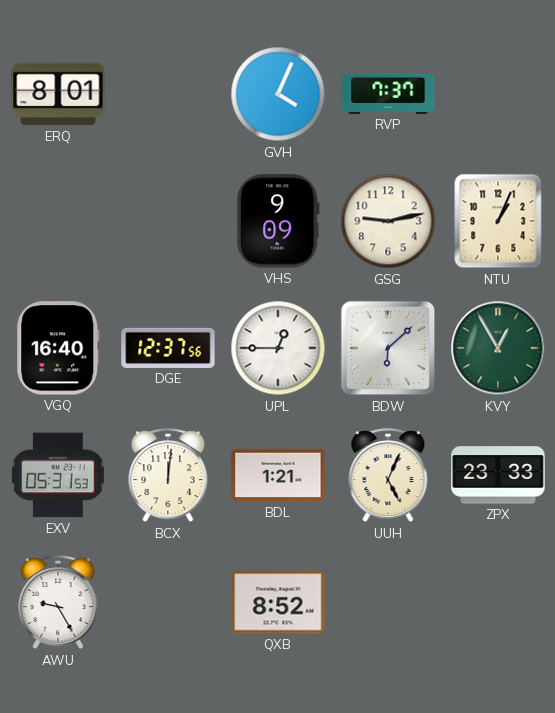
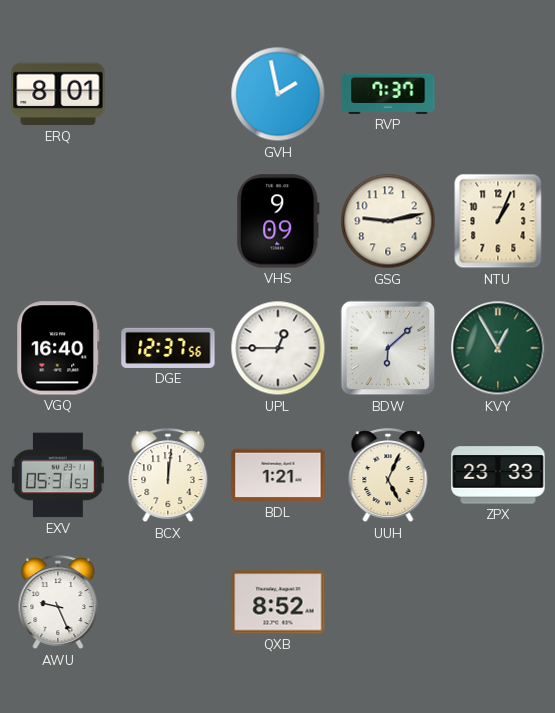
GVH: 4:04 -> 1:58
AWU: 9:25 -> 9:26
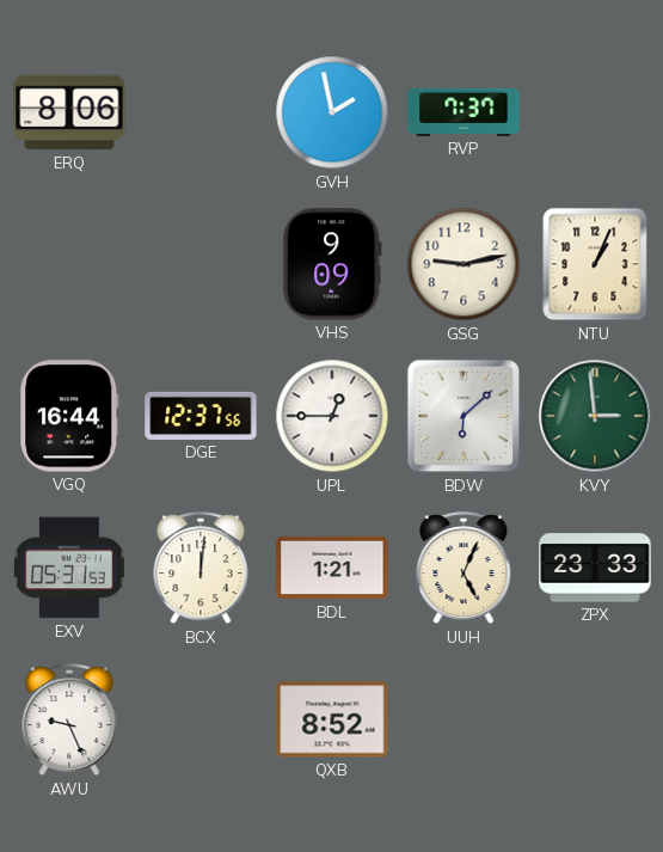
ERQ: 8:01 -> 8:06
VGQ: 16:40 -> 16:44
KVY: 12:55 -> 2:59
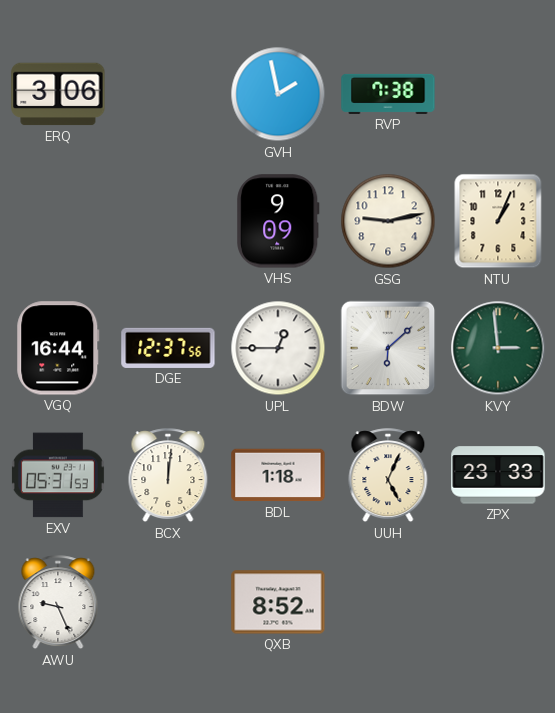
ERQ: 8:06 -> 3:06
RVP: 7:37 -> 7:38
BDL: 1:21 -> 1:18
